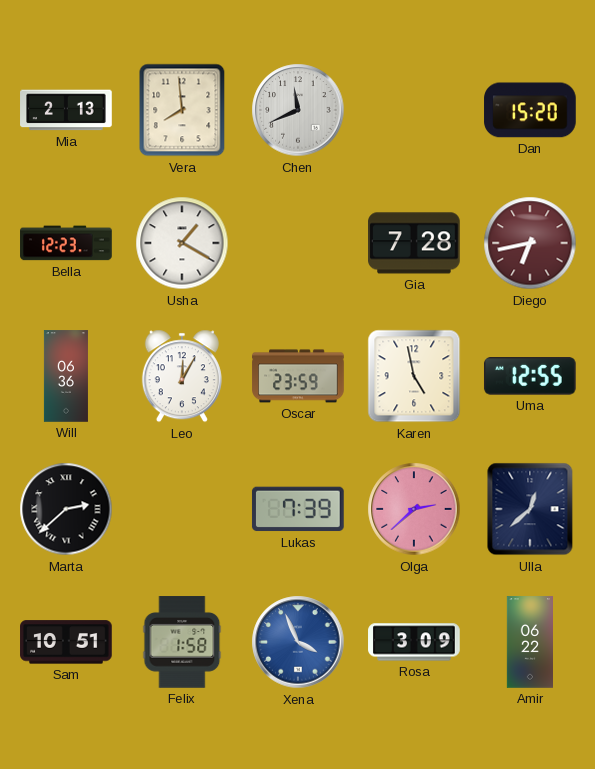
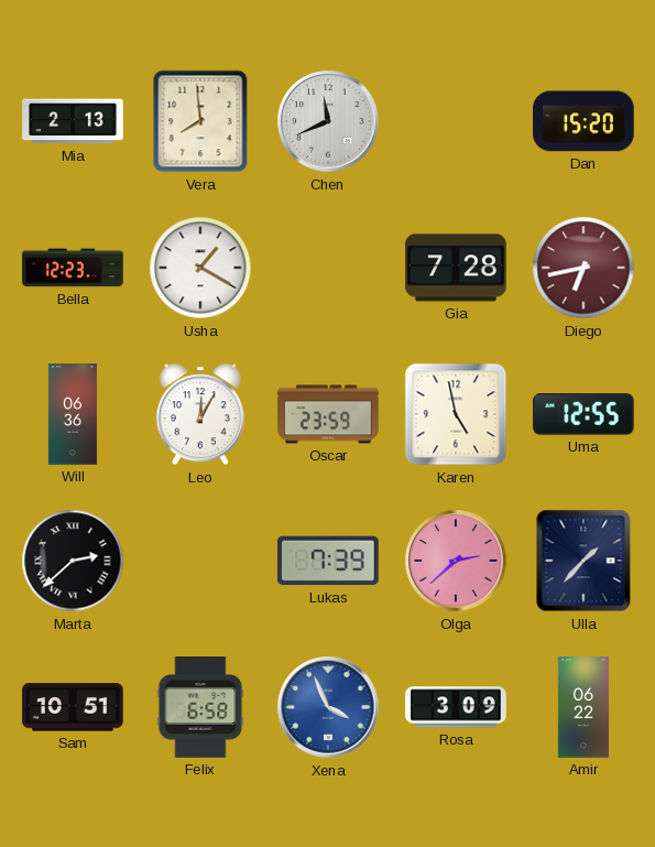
Ulla: 12:38 -> 1:37
Felix: 1:58 -> 6:58
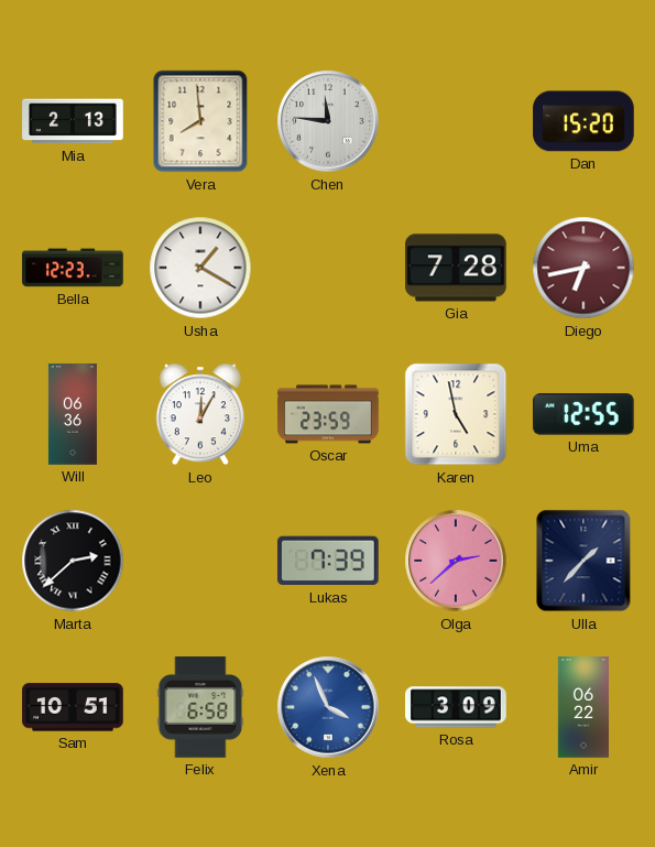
Chen: 11:41 -> 11:46
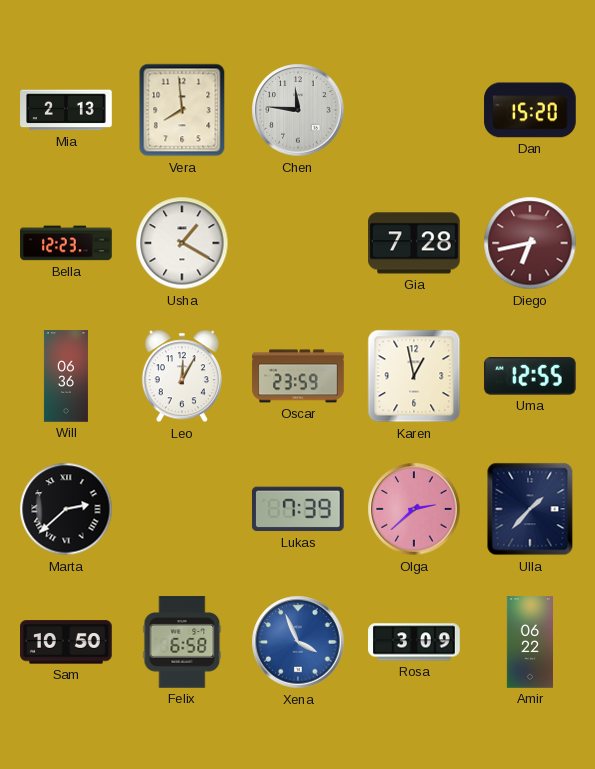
Karen: 4:58 -> 12:58
Sam: 10:51 -> 10:50
